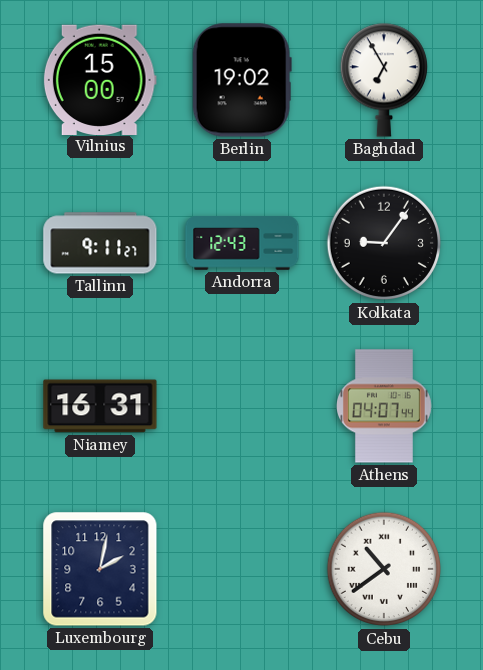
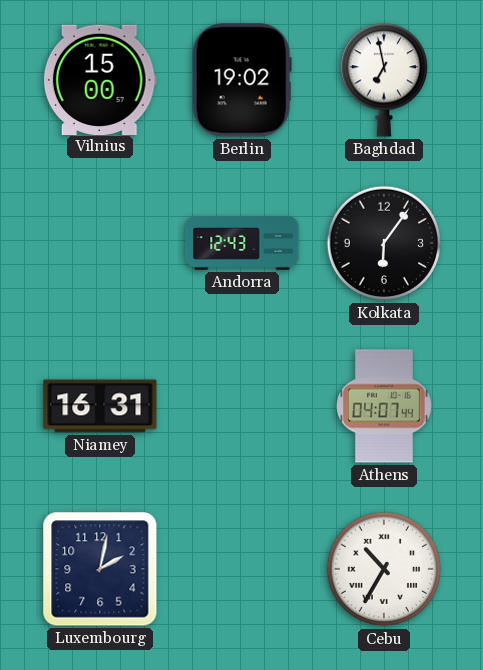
Baghdad: 6:55 -> 6:58
Tallinn: 9:11 -> none
Kolkata: 9:06 -> 6:06
Cebu: 10:39 -> 10:35
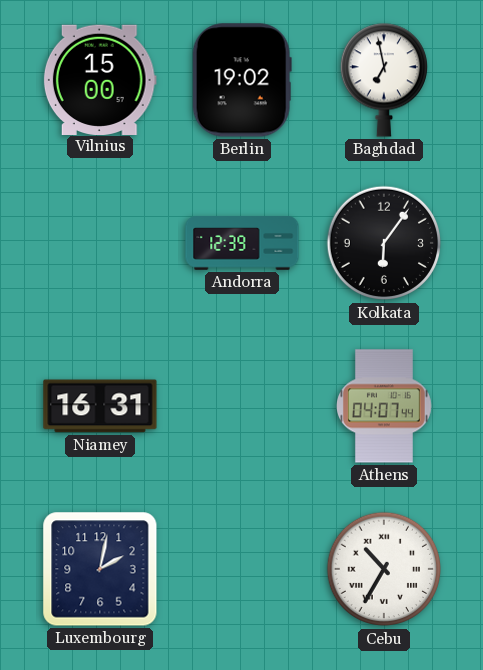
Andorra: 12:43 -> 12:39
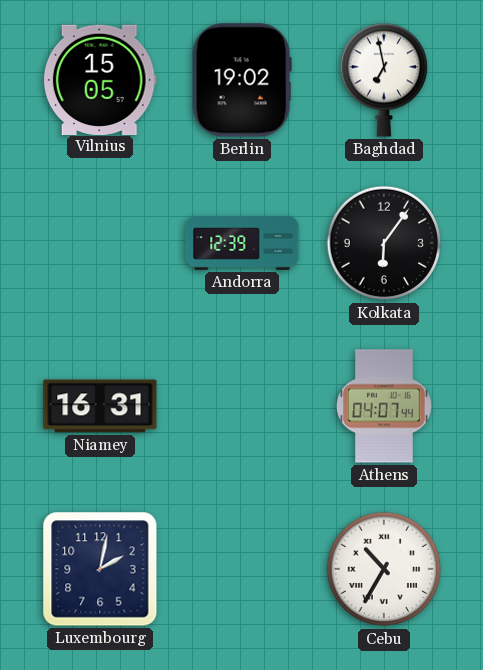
Vilnius: 15:00 -> 15:05
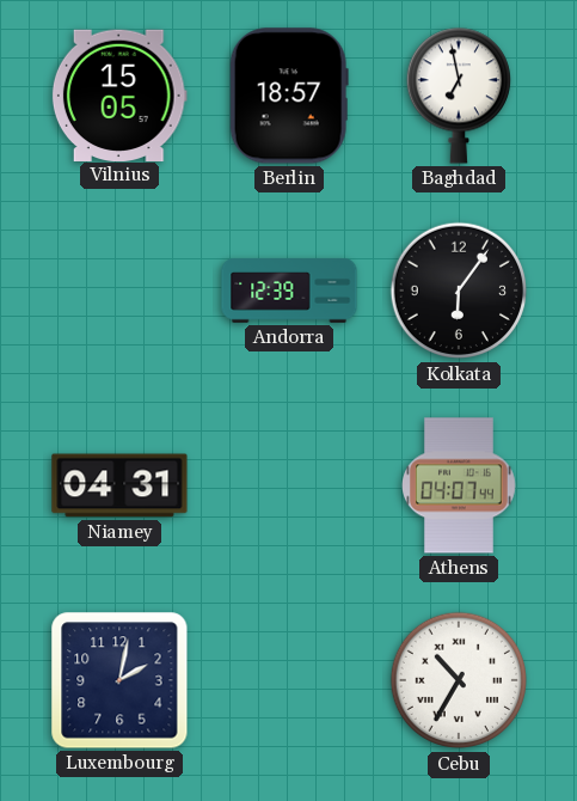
Berlin: 19:02 -> 18:57
Niamey: 16:31 -> 04:31
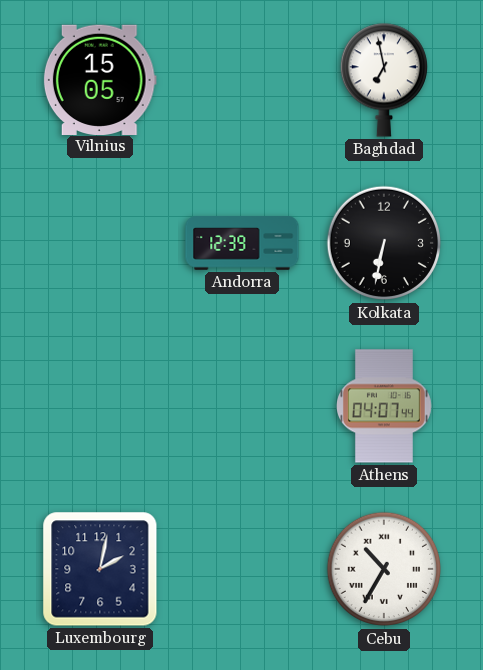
Berlin: 18:57 -> none
Kolkata: 6:06 -> 6:32
Niamey: 04:31 -> none
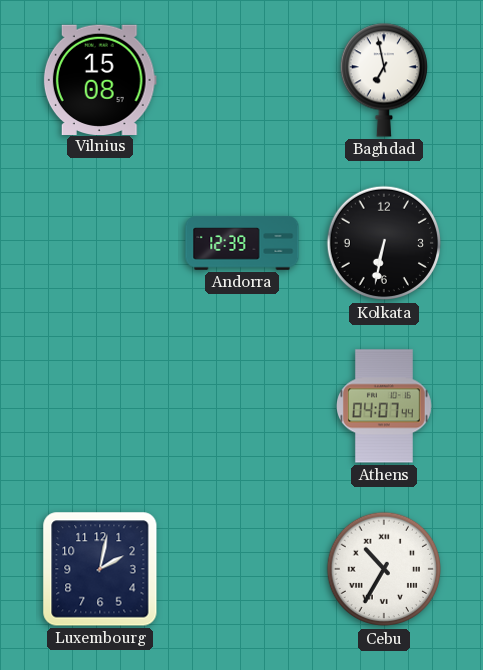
Vilnius: 15:05 -> 15:08
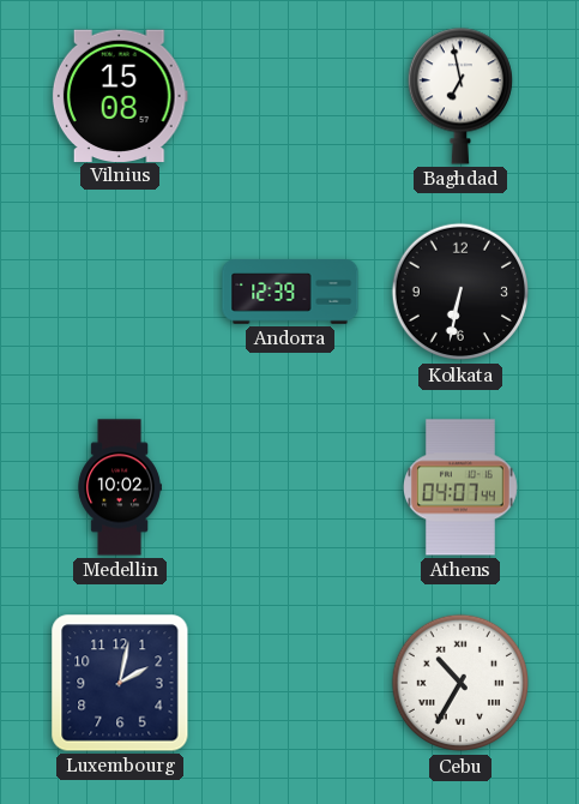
Medellin: none -> 10:02
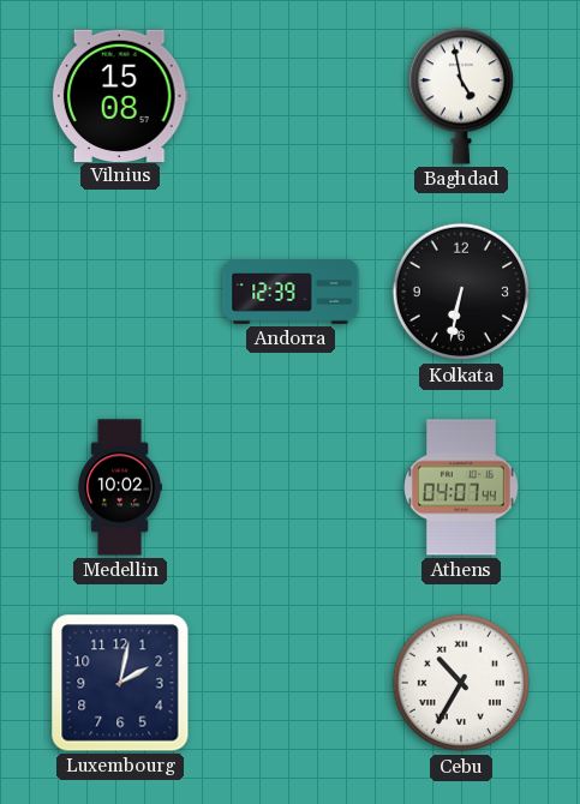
Baghdad: 6:58 -> 4:58
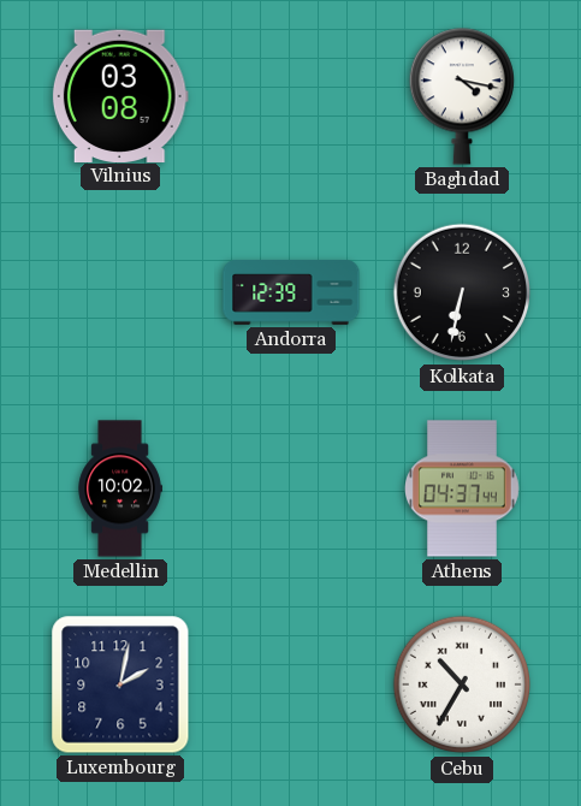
Vilnius: 15:08 -> 03:08
Baghdad: 4:58 -> 4:17
Athens: 04:07 -> 04:37
